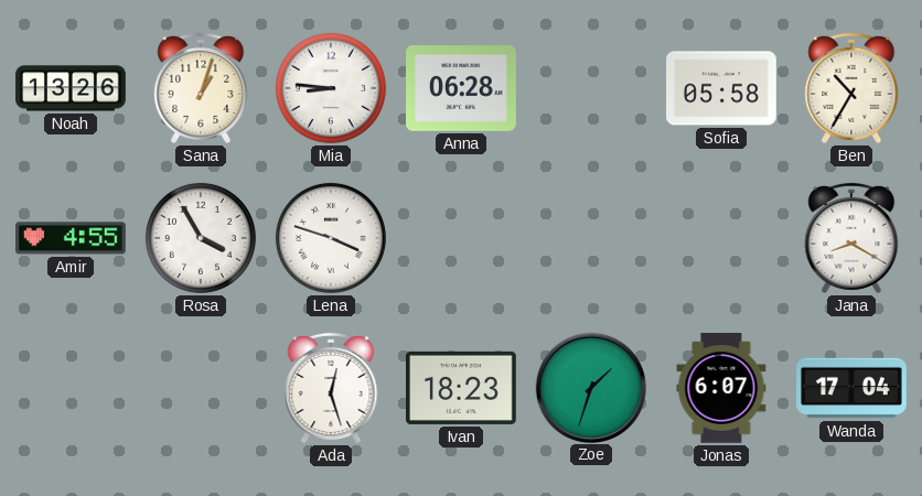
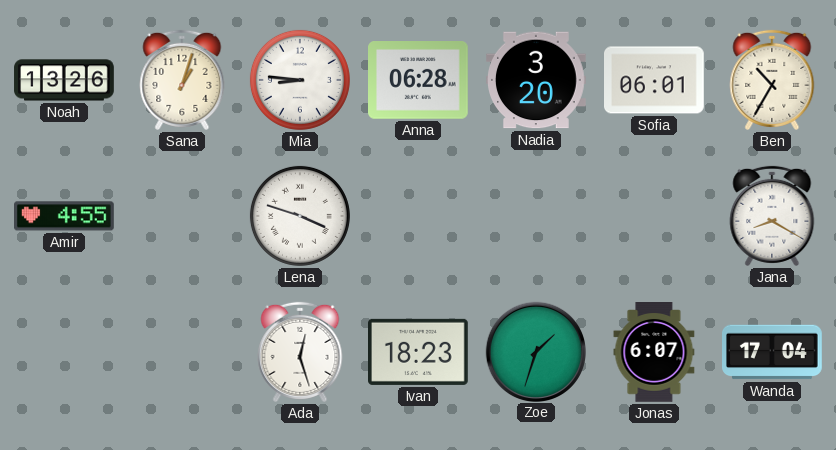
Nadia: none -> 3:20
Sofia: 05:58 -> 06:01
Rosa: 3:55 -> none
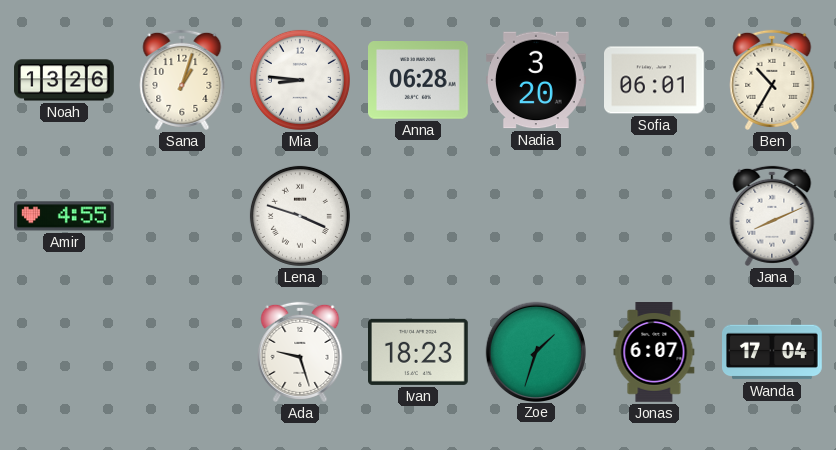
Jana: 8:20 -> 8:11
Ada: 12:27 -> 9:27
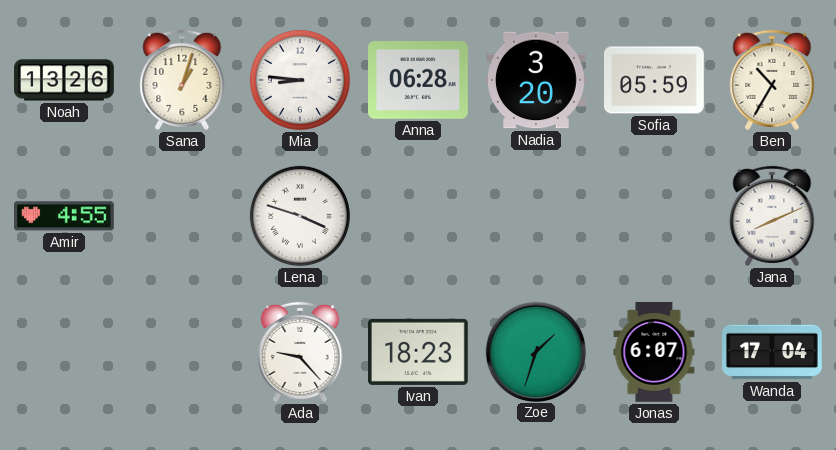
Sofia: 06:01 -> 05:59
Ada: 9:27 -> 9:23
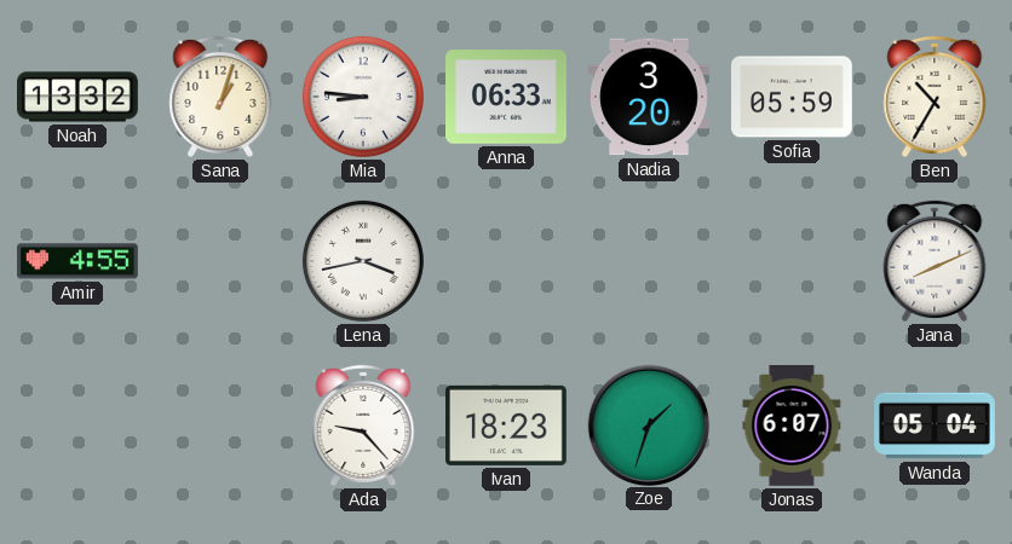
Noah: 13:26 -> 13:32
Anna: 06:28 -> 06:33
Lena: 3:48 -> 3:43
Wanda: 17:04 -> 05:04
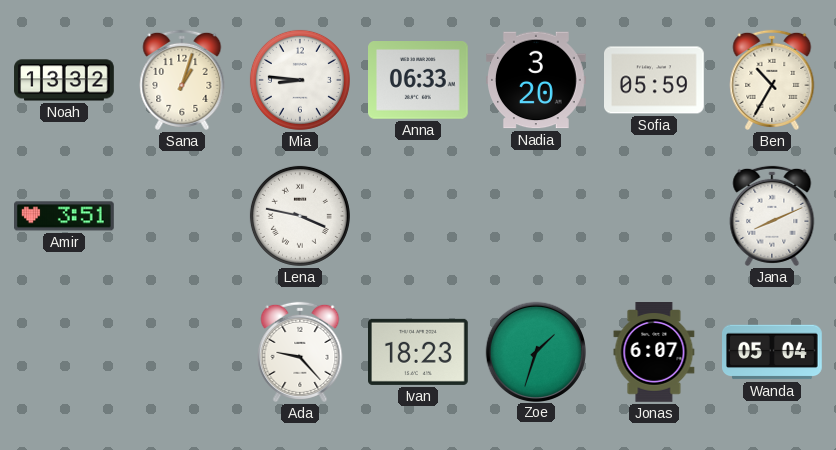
Amir: 4:55 -> 3:51
Lena: 3:43 -> 3:47
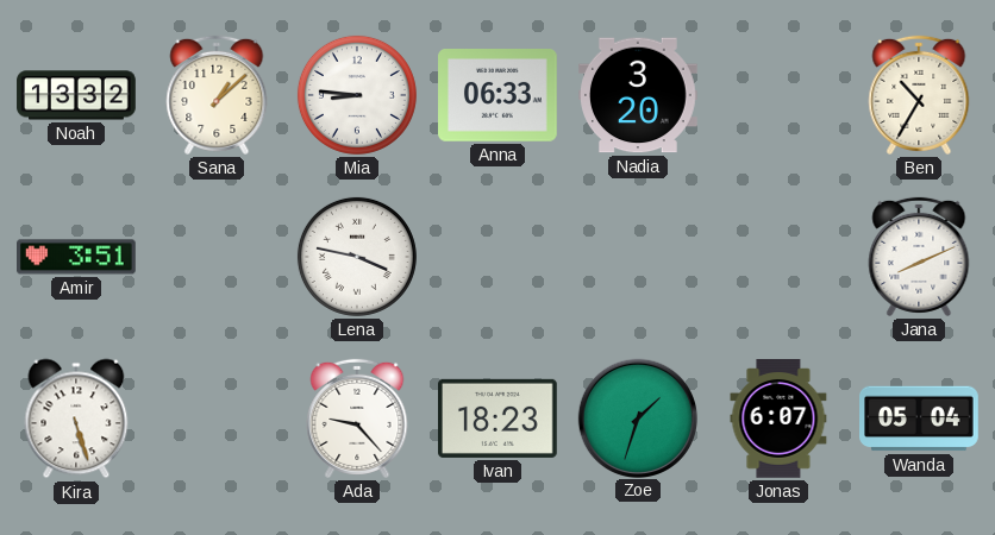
Sana: 1:03 -> 1:08
Sofia: 05:59 -> none
Kira: none -> 5:27
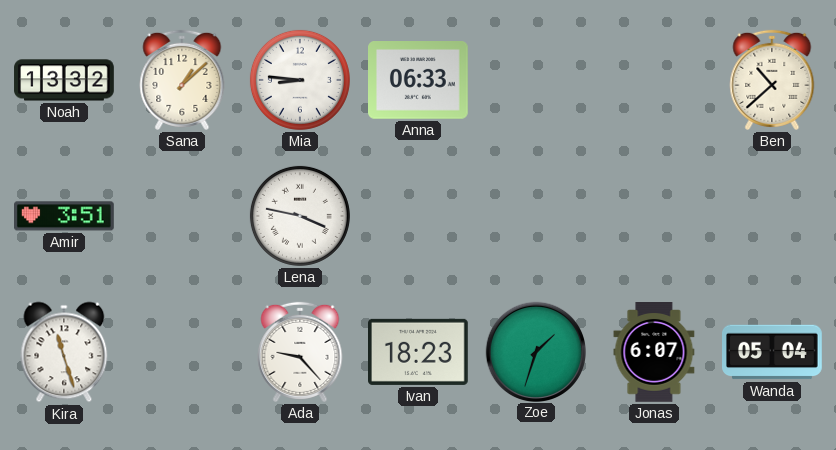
Nadia: 3:20 -> none
Ben: 10:35 -> 10:38
Jana: 8:11 -> none
Kira: 5:27 -> 11:27
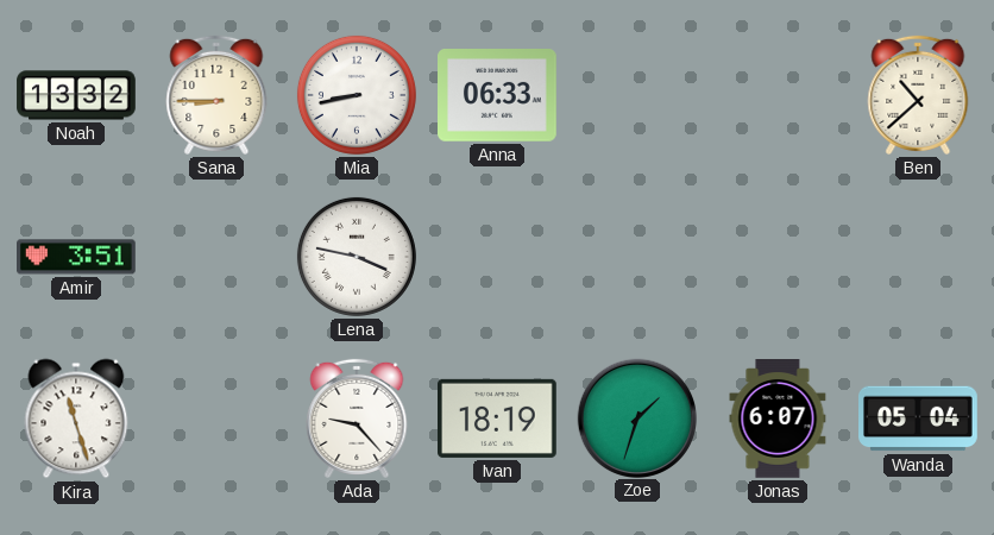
Sana: 1:08 -> 8:45
Mia: 8:46 -> 8:43
Ivan: 18:23 -> 18:19
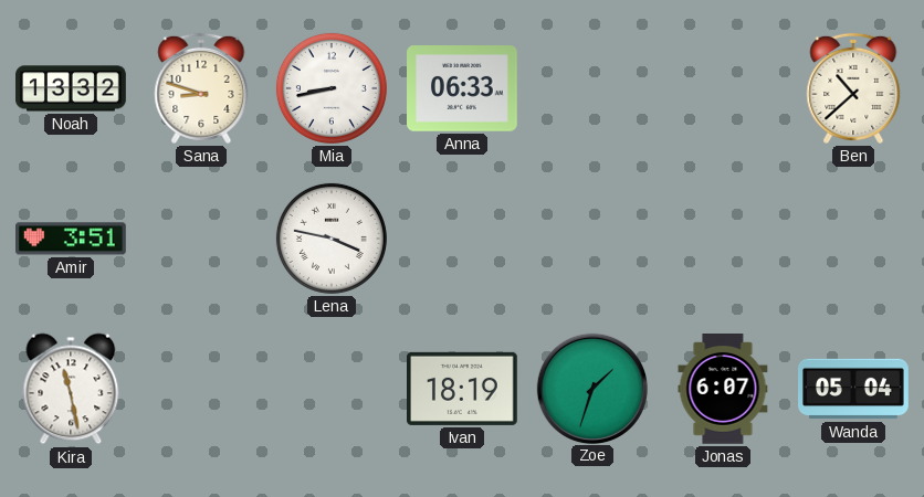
Sana: 8:45 -> 8:48
Kira: 11:27 -> 11:28
Ada: 9:23 -> none
